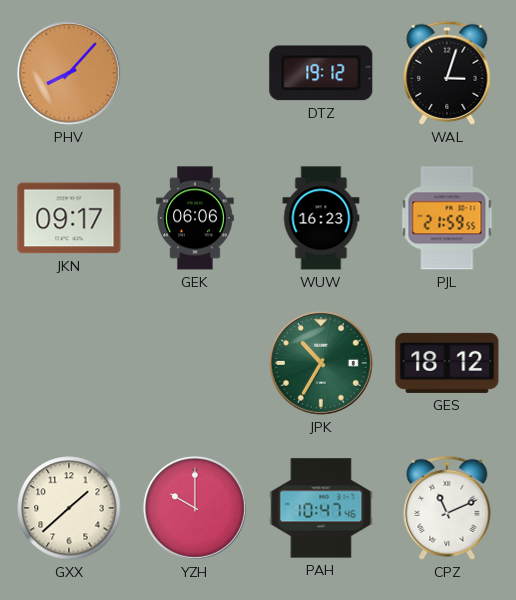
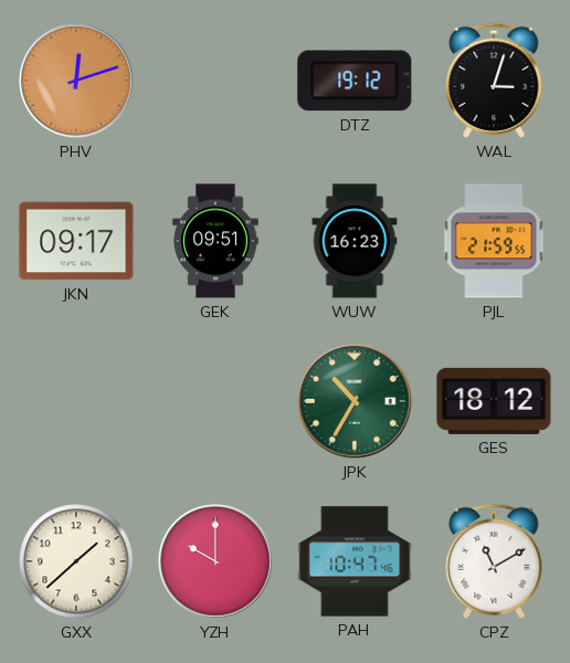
PHV: 8:07 -> 12:12
GEK: 06:06 -> 09:51
CPZ: 11:11 -> 11:10
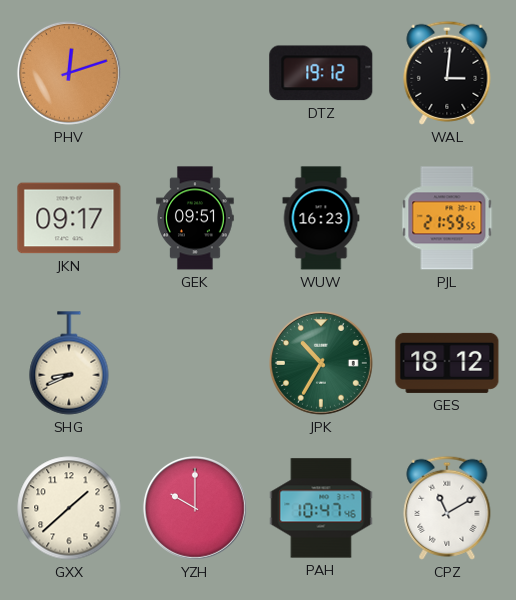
WAL: 3:03 -> 3:01
SHG: none -> 8:41
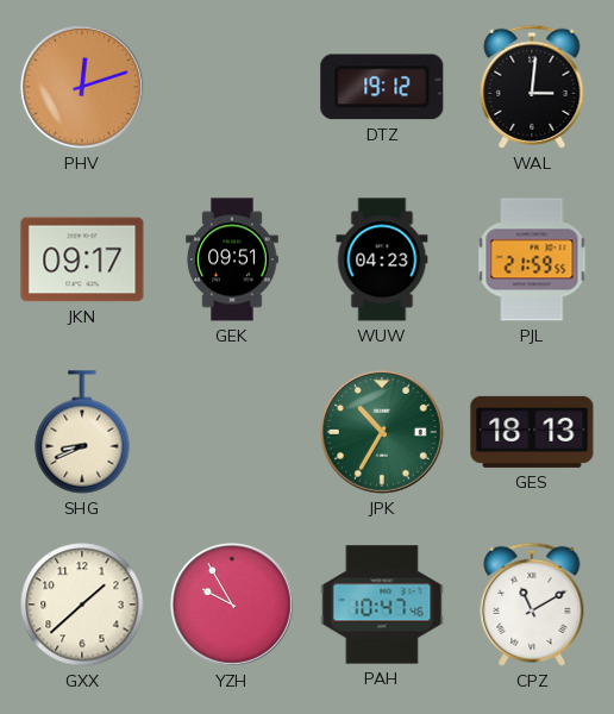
WUW: 16:23 -> 04:23
GES: 18:12 -> 18:13
YZH: 10:00 -> 9:55
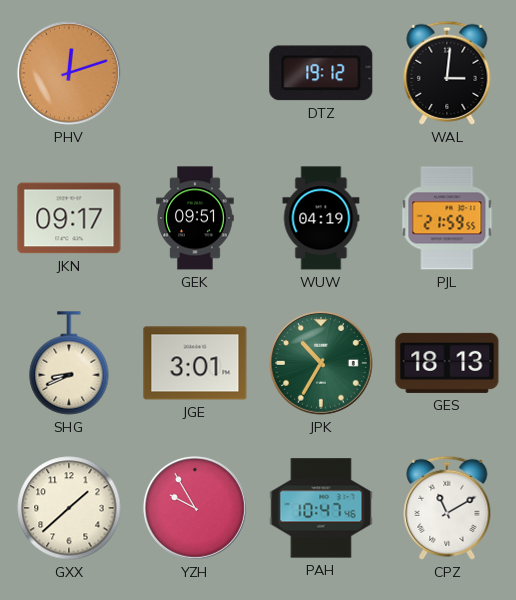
WUW: 04:23 -> 04:19
JGE: none -> 3:01
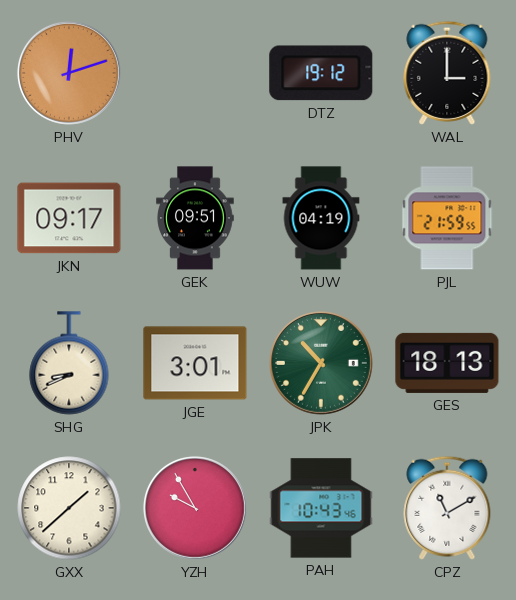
WAL: 3:01 -> 3:00
PAH: 10:47 -> 10:43
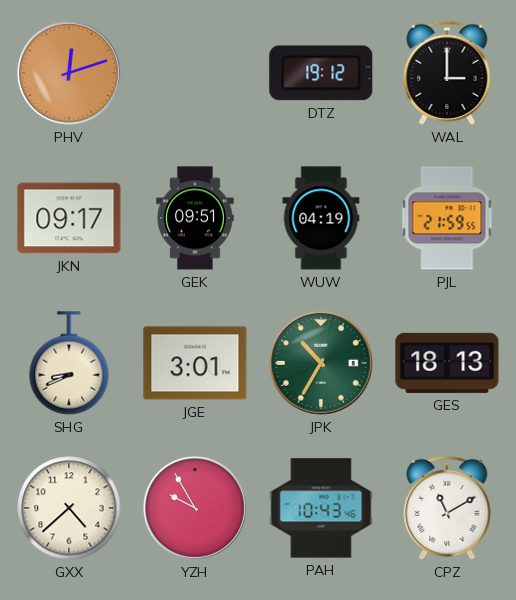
GXX: 1:38 -> 4:38
